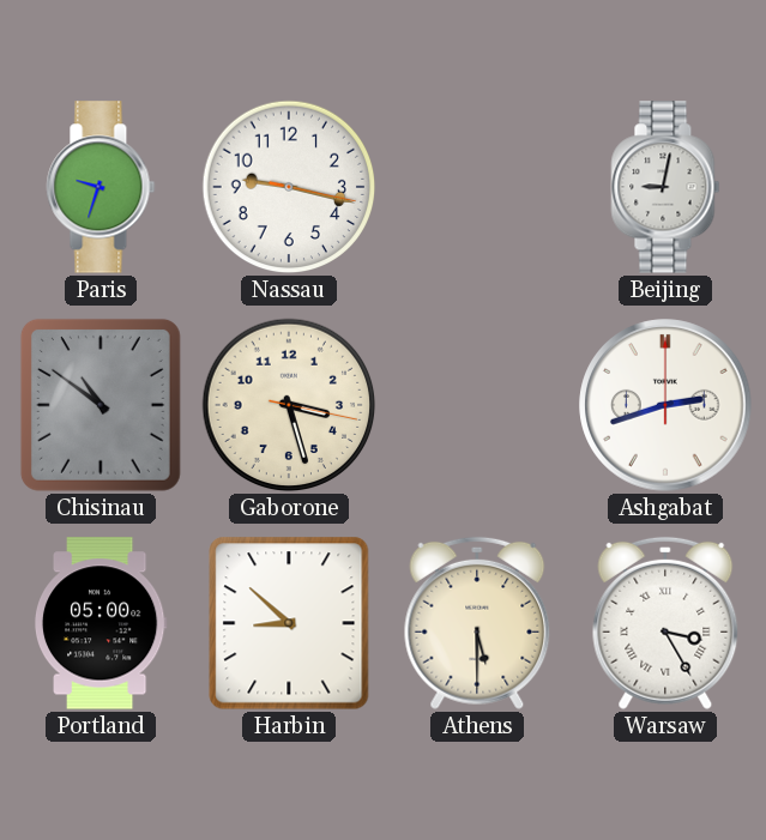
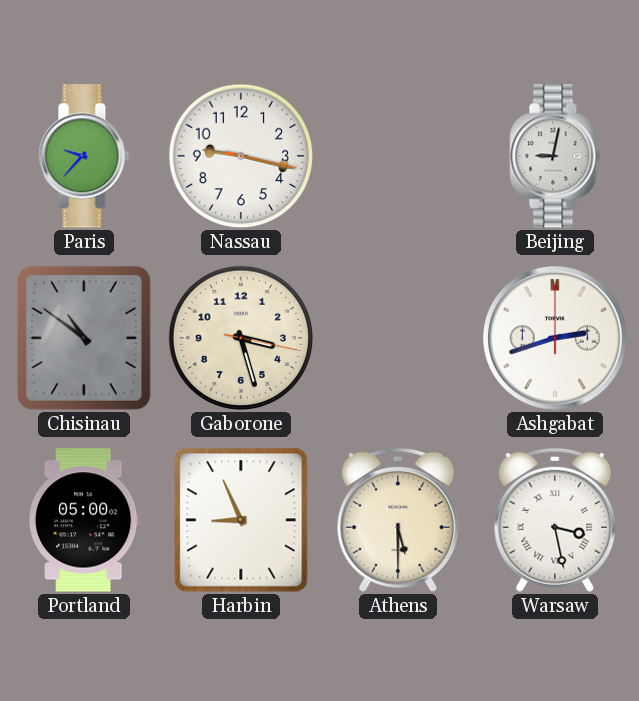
Paris: 9:33 -> 9:37
Harbin: 8:52 -> 8:56
Warsaw: 3:25 -> 3:28
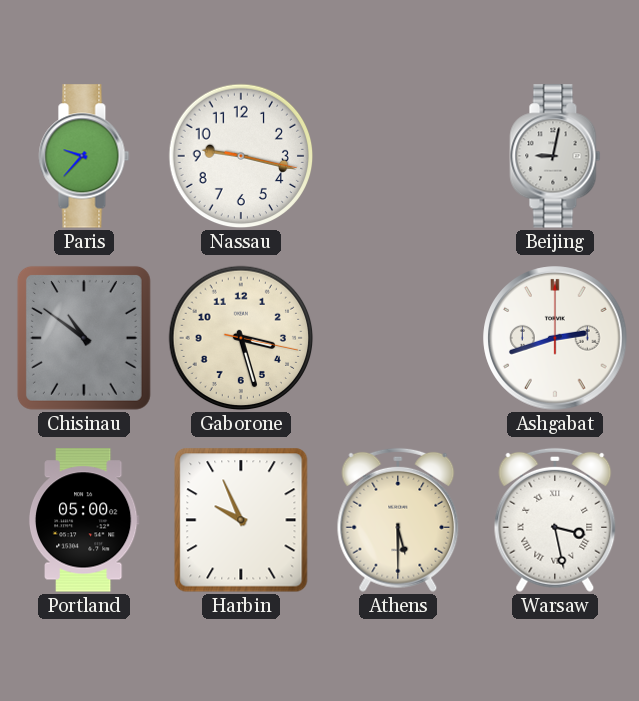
Harbin: 8:56 -> 9:56
